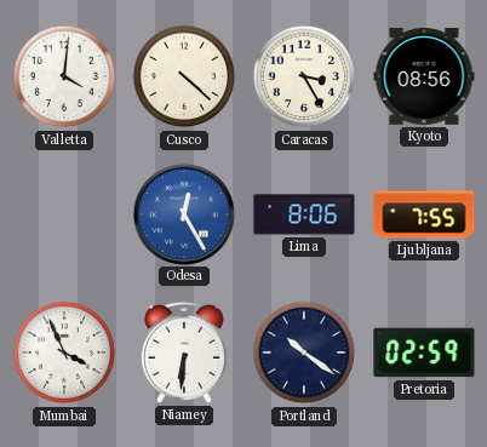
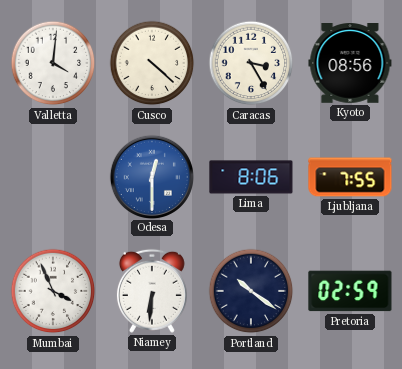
Odesa: 12:25 -> 12:30
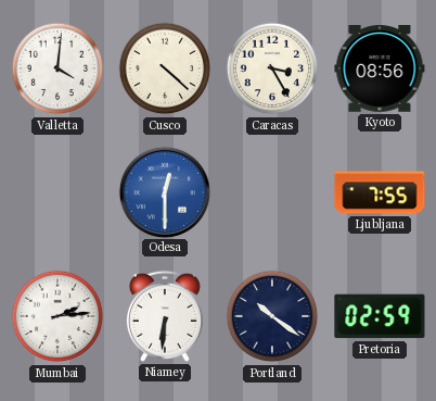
Lima: 8:06 -> none
Mumbai: 3:56 -> 2:14
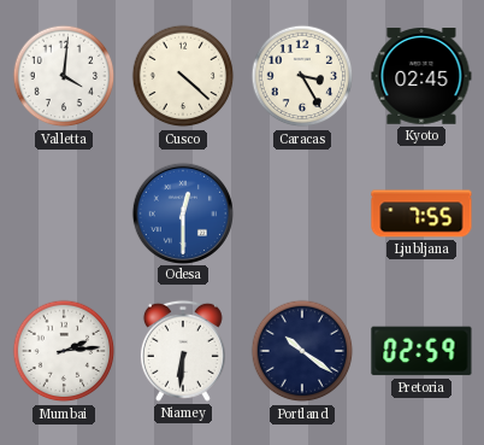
Kyoto: 08:56 -> 02:45
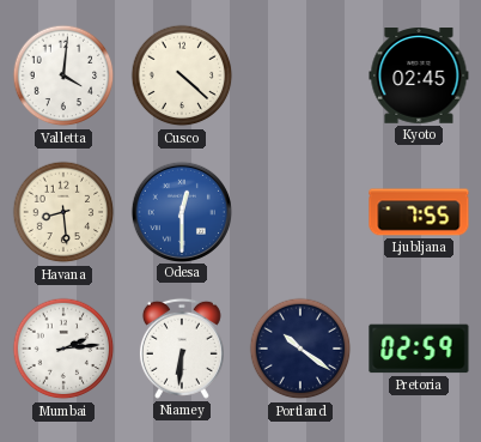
Caracas: 3:25 -> none
Havana: none -> 8:29
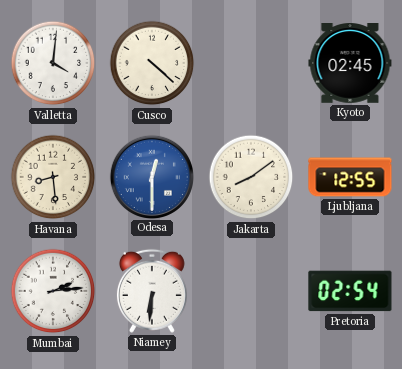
Jakarta: none -> 8:09
Ljubljana: 7:55 -> 12:55
Portland: 10:21 -> none
Pretoria: 02:59 -> 02:54
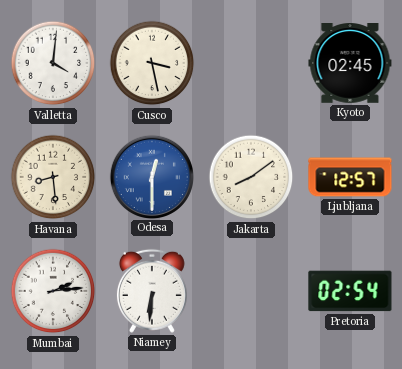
Cusco: 4:22 -> 3:28
Ljubljana: 12:55 -> 12:57
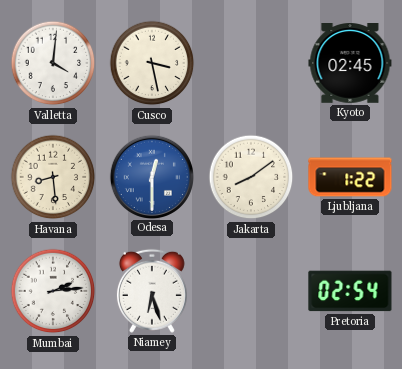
Ljubljana: 12:57 -> 1:22
Niamey: 6:31 -> 6:27
